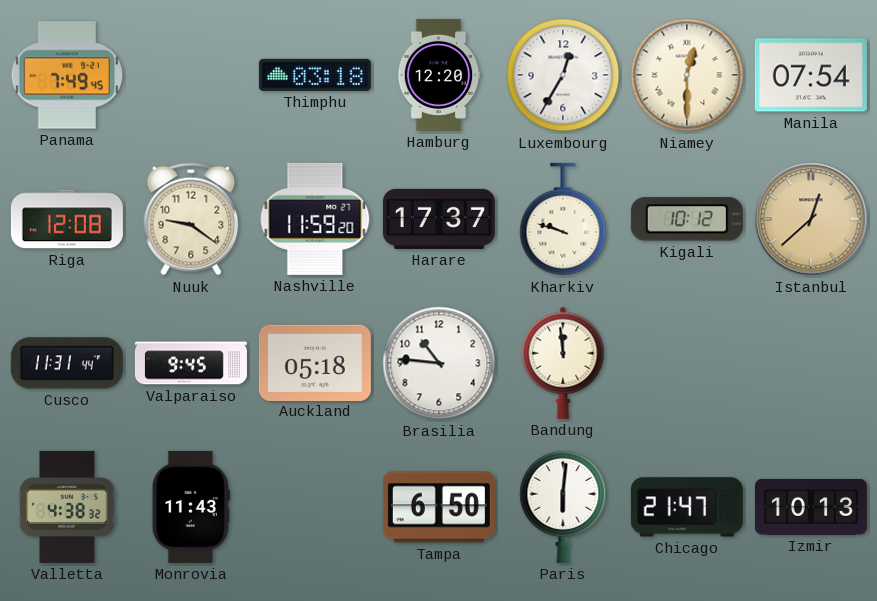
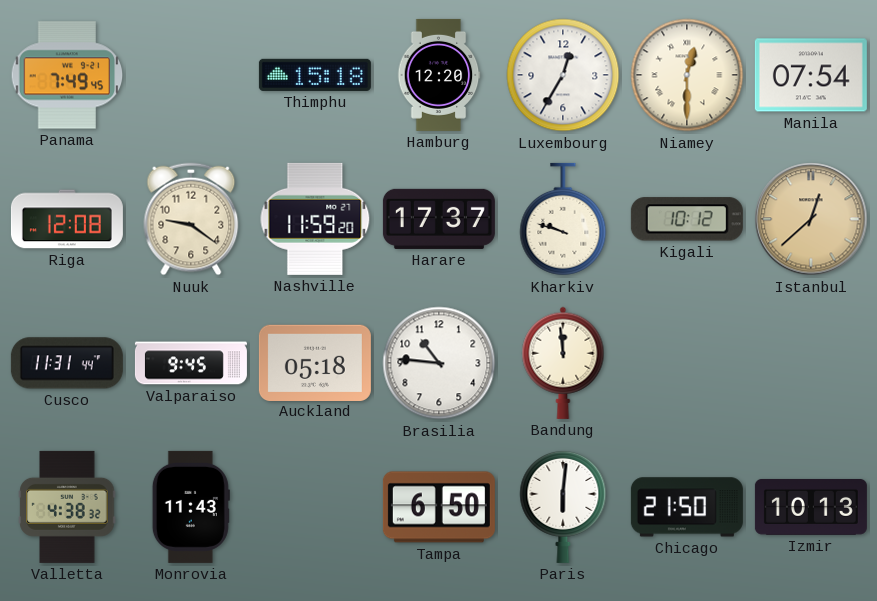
Thimphu: 03:18 -> 15:18
Chicago: 21:47 -> 21:50
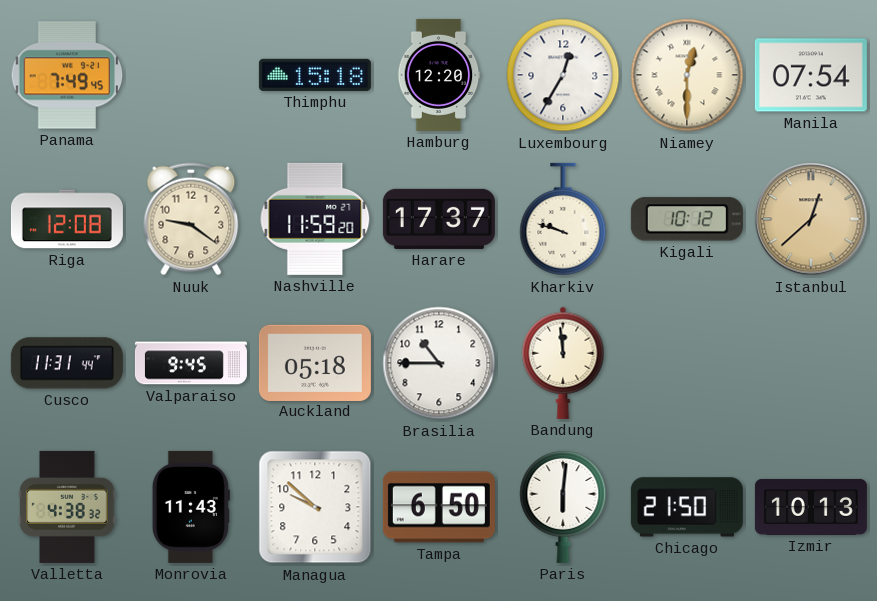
Brasilia: 10:46 -> 10:45
Managua: none -> 9:52
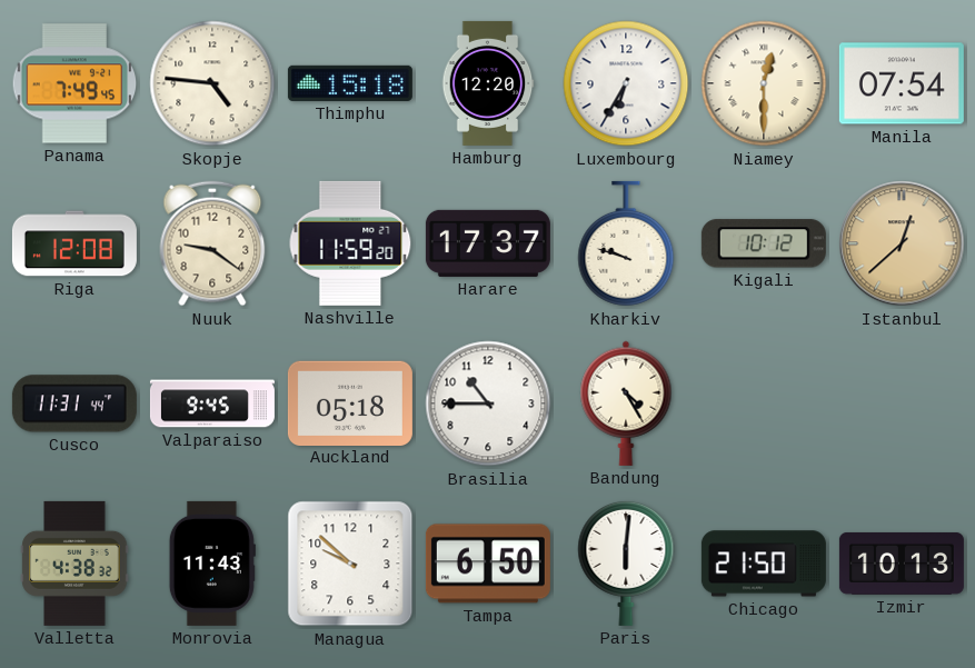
Skopje: none -> 4:46
Luxembourg: 12:35 -> 6:35
Bandung: 11:59 -> 4:25
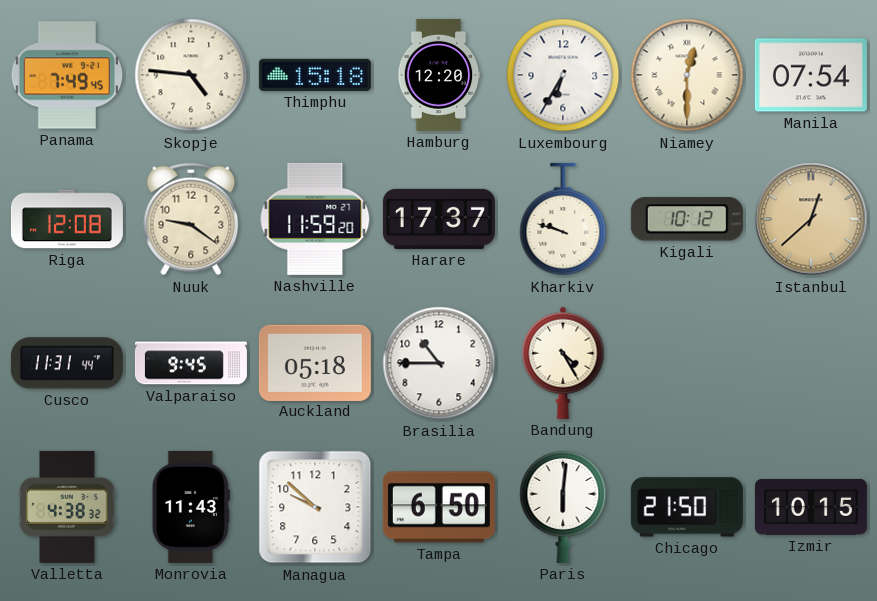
Izmir: 10:13 -> 10:15
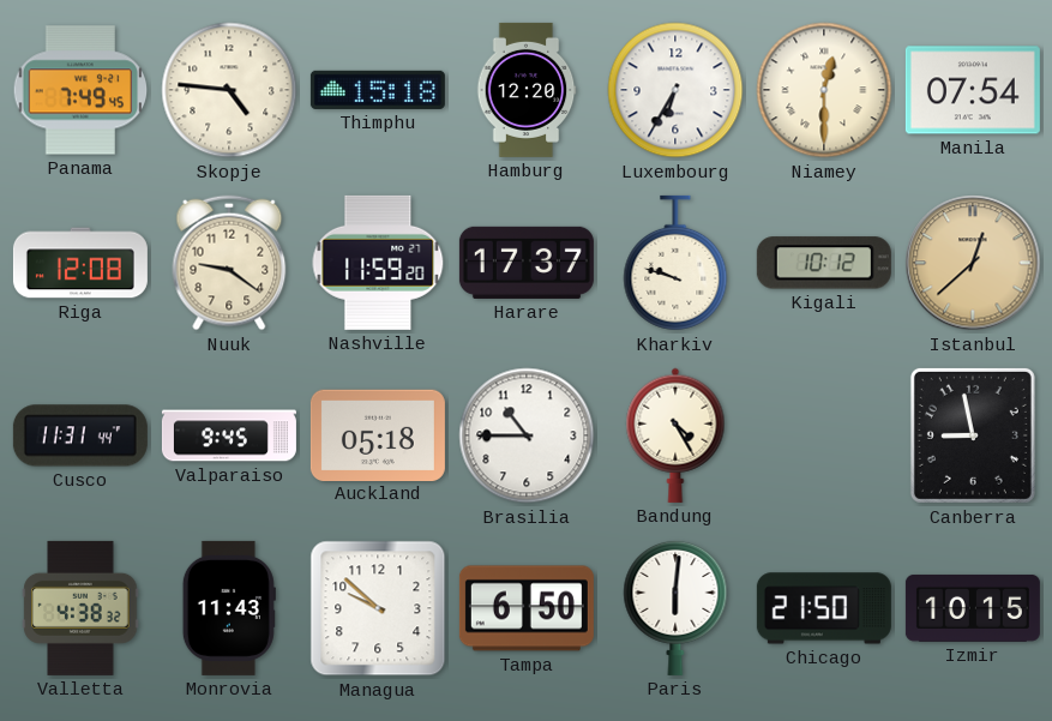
Canberra: none -> 8:58
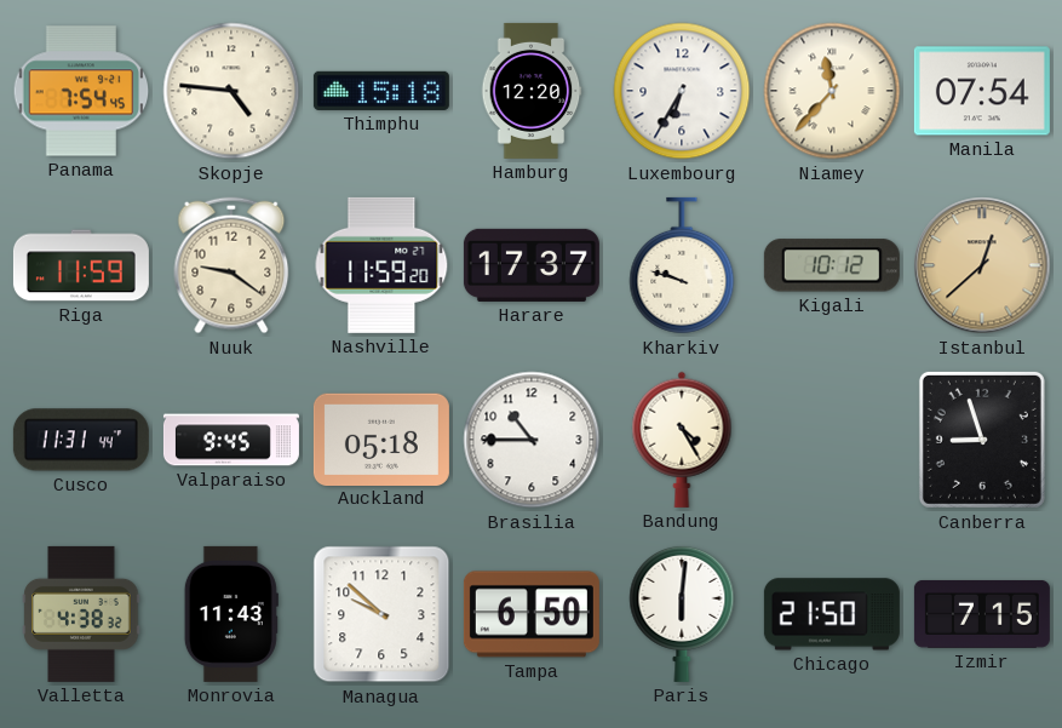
Panama: 7:49 -> 7:54
Niamey: 12:30 -> 11:37
Riga: 12:08 -> 11:59
Canberra: 8:58 -> 8:57
Izmir: 10:15 -> 7:15
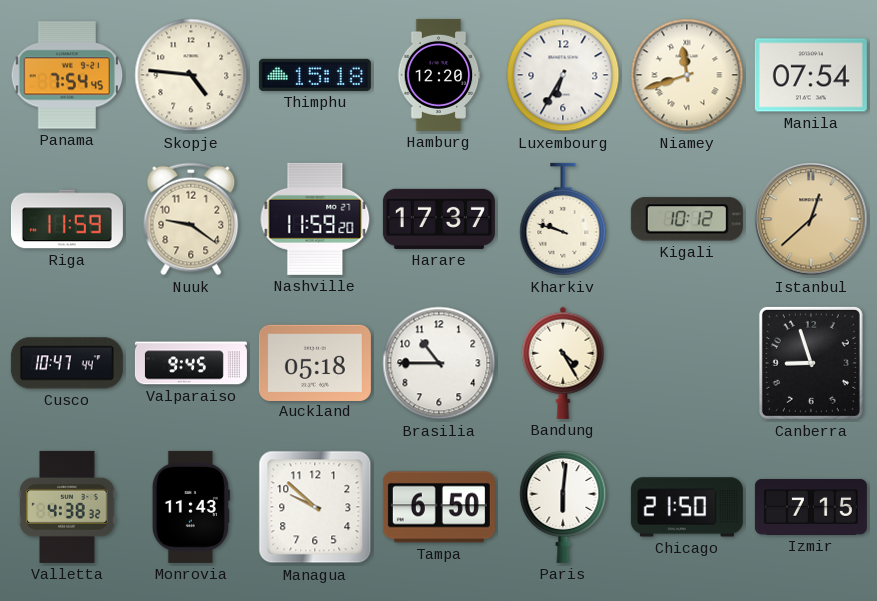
Niamey: 11:37 -> 11:42
Cusco: 11:31 -> 10:47
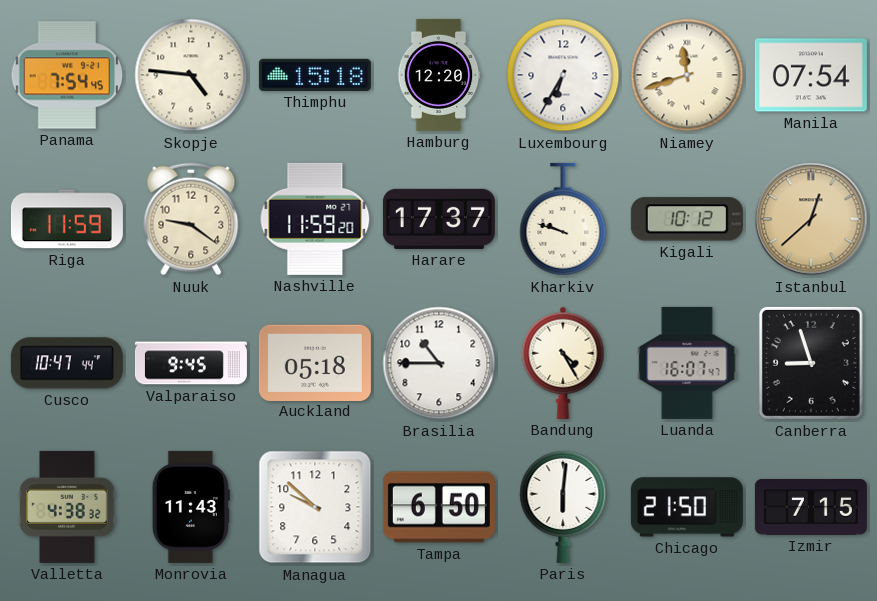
Luanda: none -> 16:07
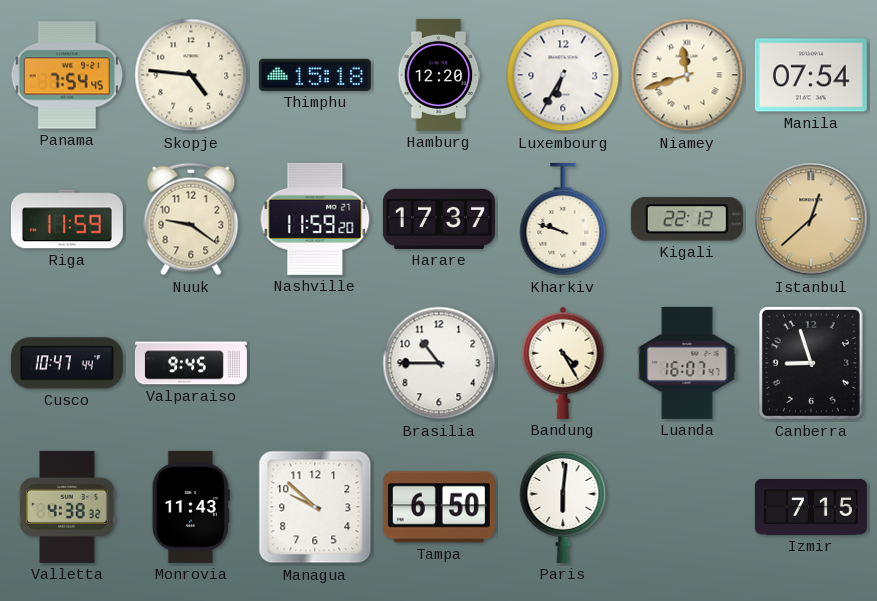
Kigali: 10:12 -> 22:12
Auckland: 05:18 -> none
Chicago: 21:50 -> none
